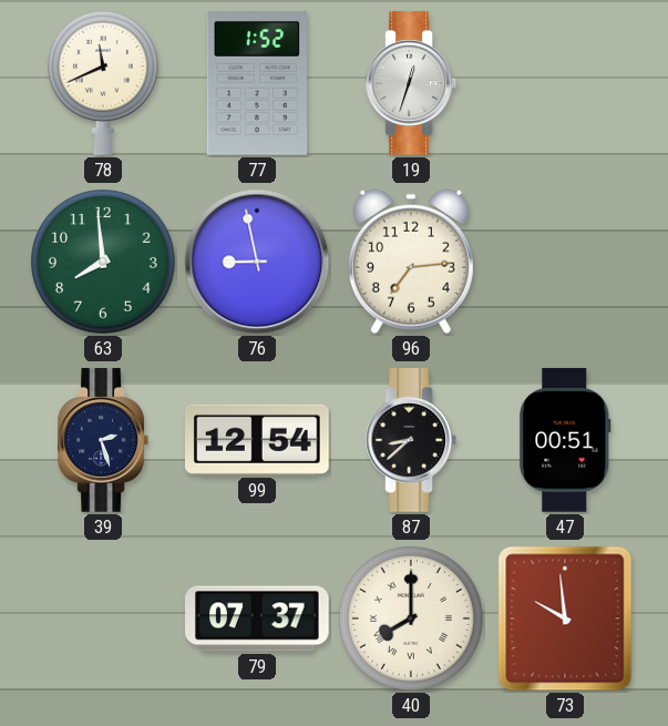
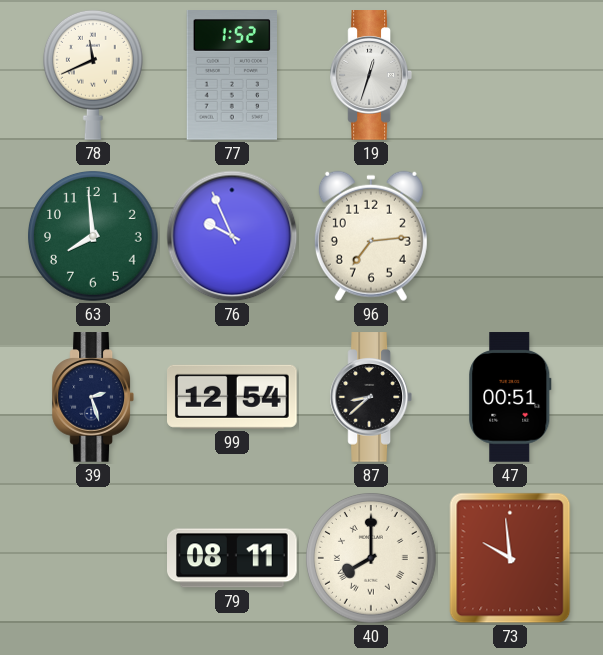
76: 8:58 -> 9:56
79: 07:37 -> 08:11
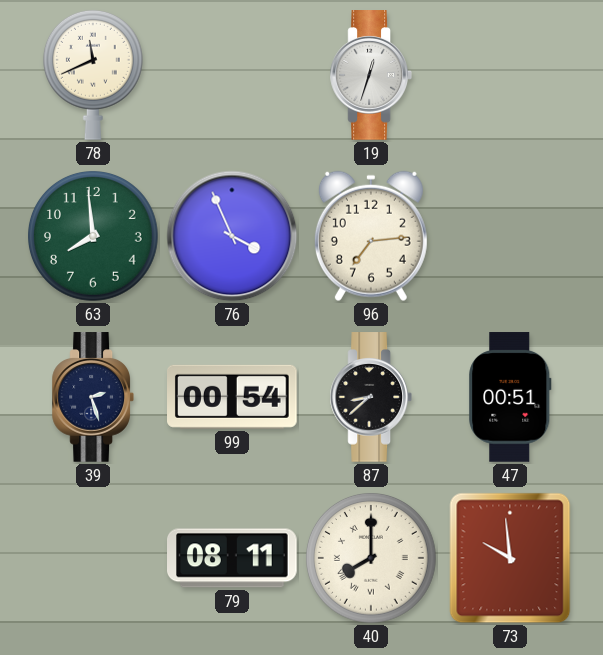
77: 1:52 -> none
76: 9:56 -> 3:56
99: 12:54 -> 00:54
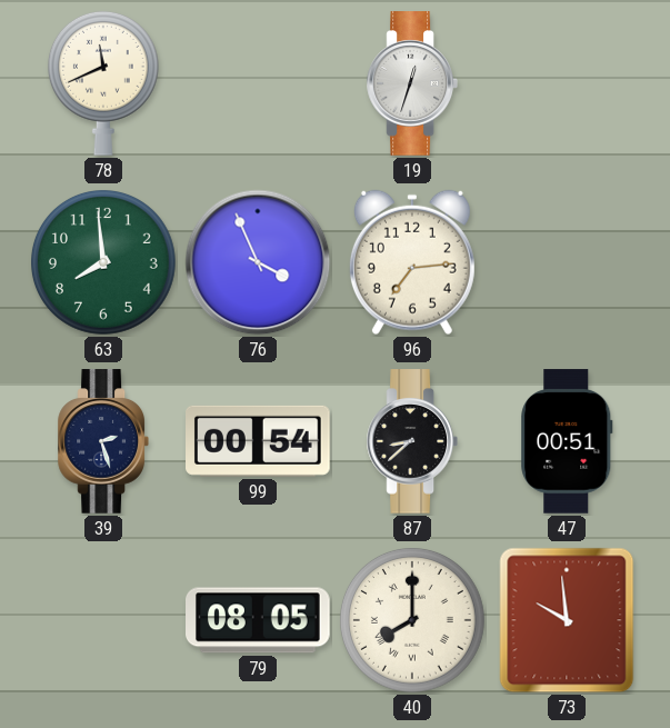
79: 08:11 -> 08:05
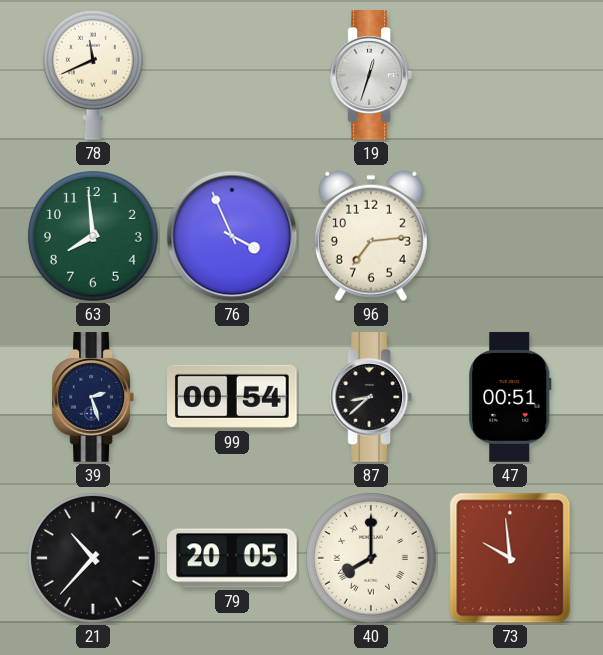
21: none -> 10:37
79: 08:05 -> 20:05
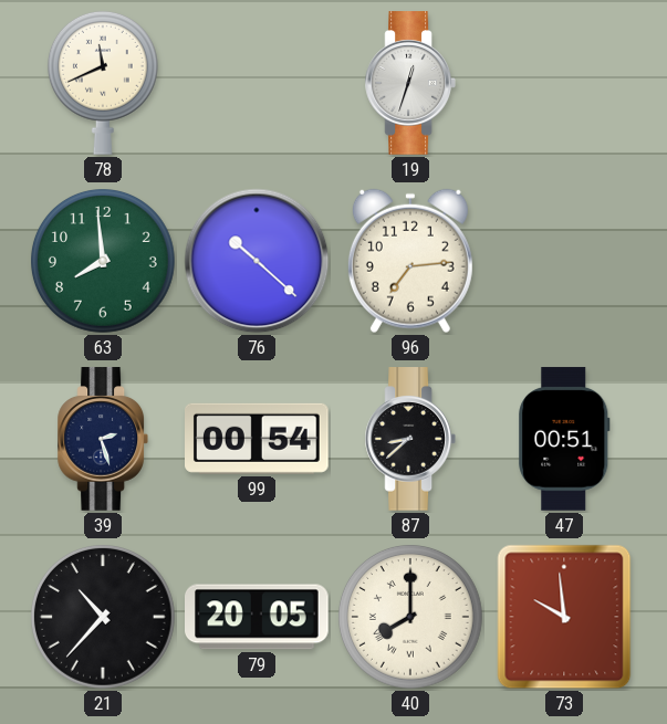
76: 3:56 -> 10:22
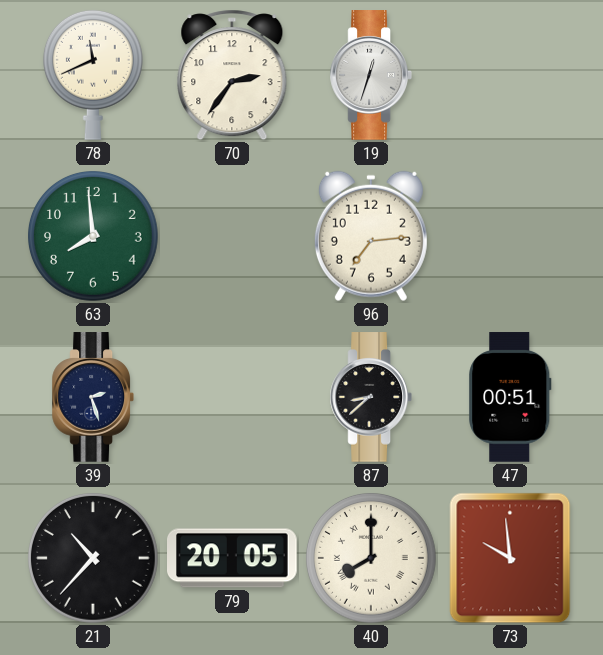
70: none -> 2:36
76: 10:22 -> none
99: 00:54 -> none
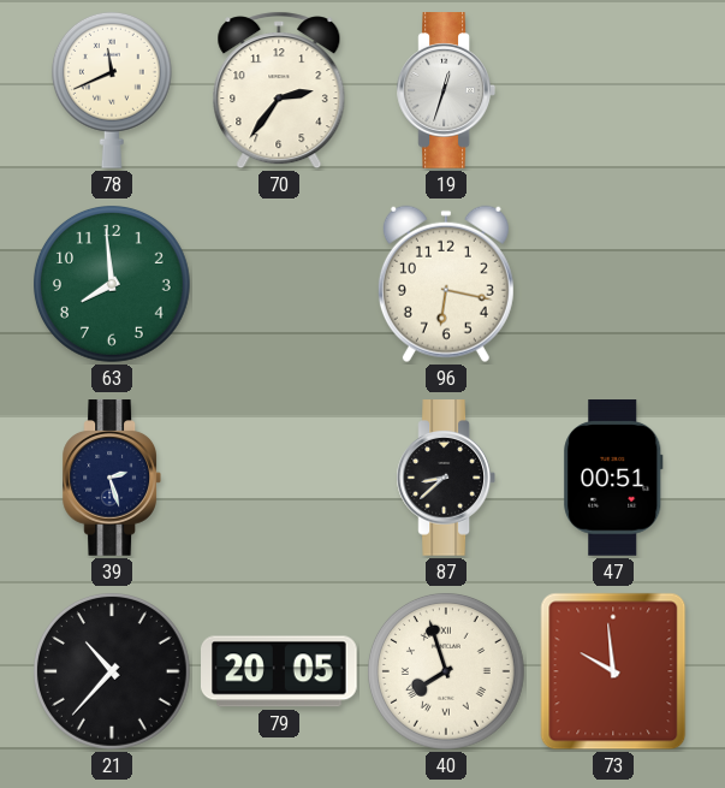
96: 7:14 -> 6:17
40: 8:00 -> 7:57
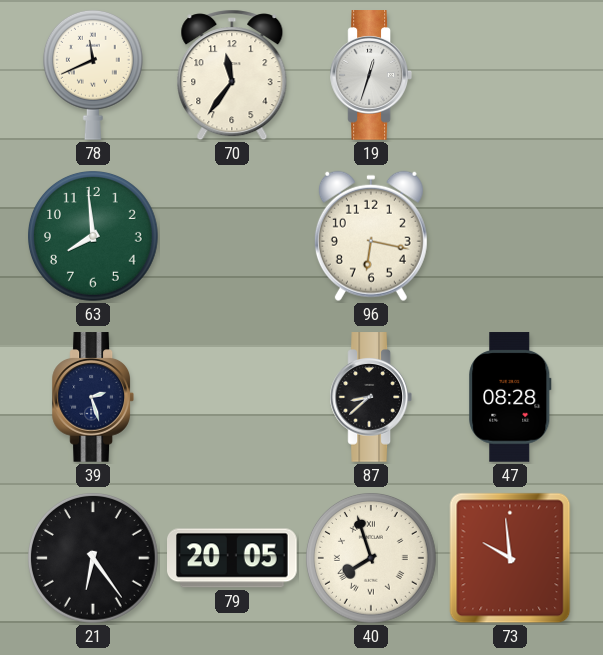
70: 2:36 -> 11:36
47: 00:51 -> 08:28
21: 10:37 -> 6:24
